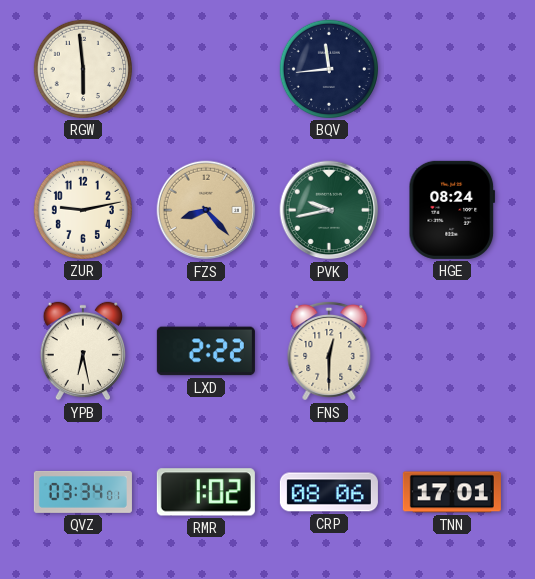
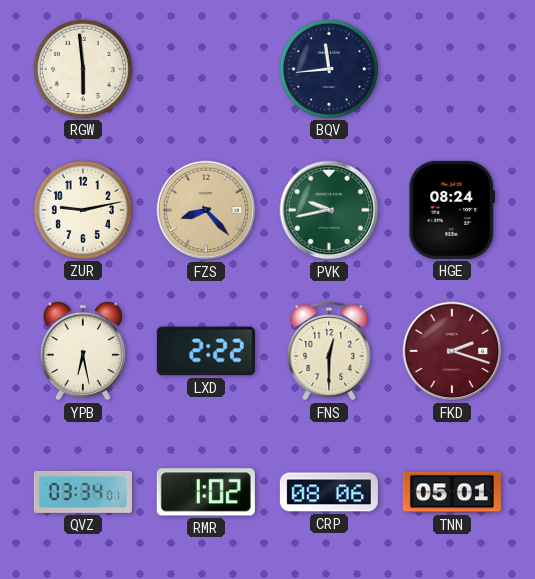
FKD: none -> 2:18
TNN: 17:01 -> 05:01
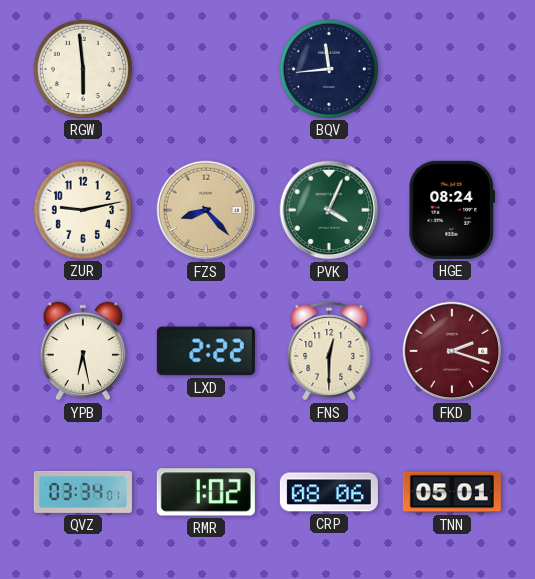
PVK: 9:43 -> 4:04
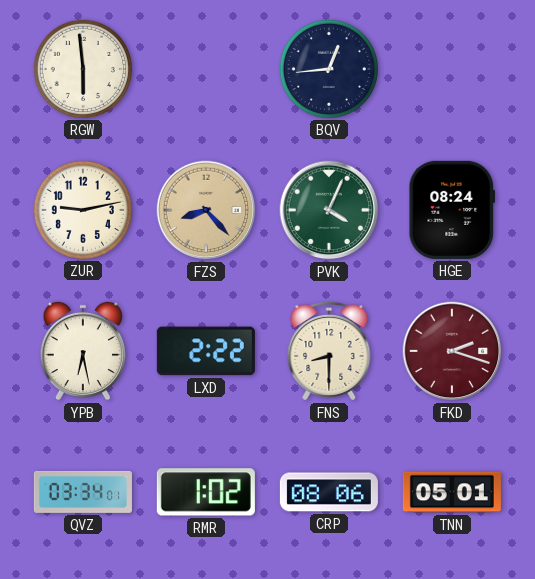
BQV: 11:44 -> 12:44
FNS: 12:30 -> 8:30
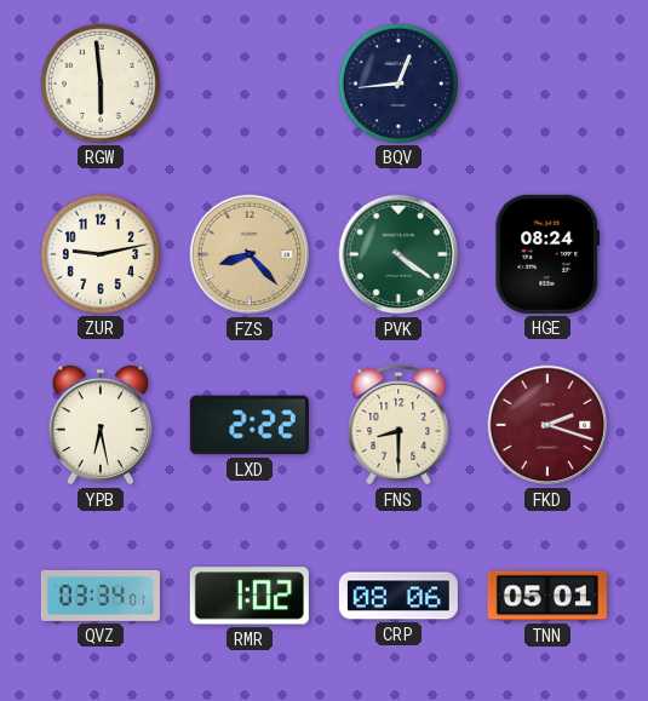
PVK: 4:04 -> 4:21
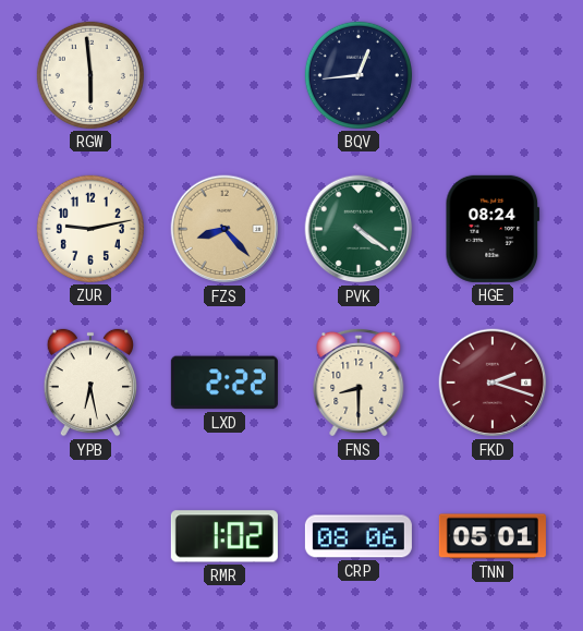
QVZ: 03:34 -> none
